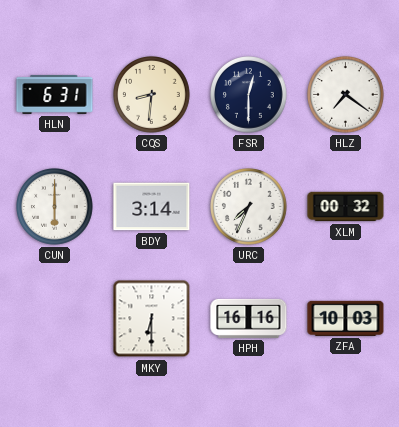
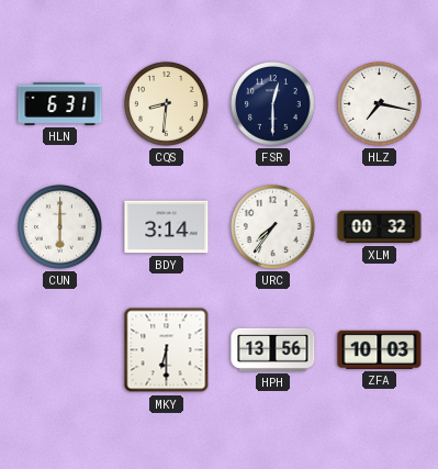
HLZ: 7:21 -> 7:17
URC: 7:34 -> 7:36
HPH: 16:16 -> 13:56
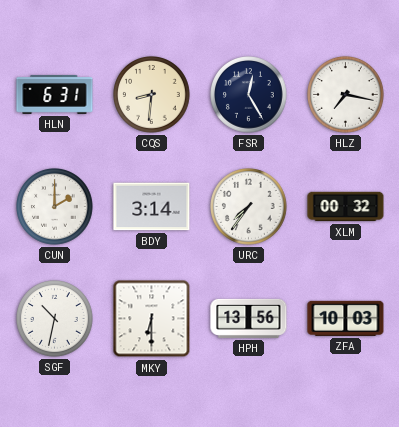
FSR: 12:30 -> 12:25
CUN: 6:00 -> 2:00
SGF: none -> 10:32
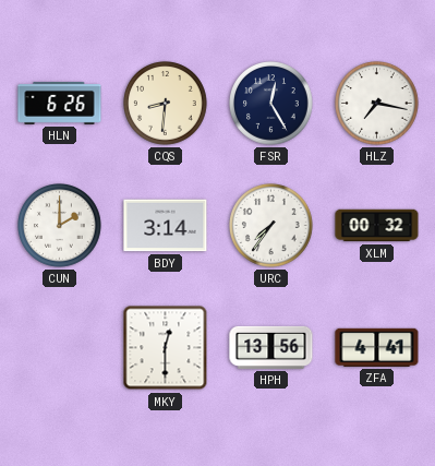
HLN: 6:31 -> 6:26
SGF: 10:32 -> none
MKY: 6:30 -> 12:30
ZFA: 10:03 -> 4:41
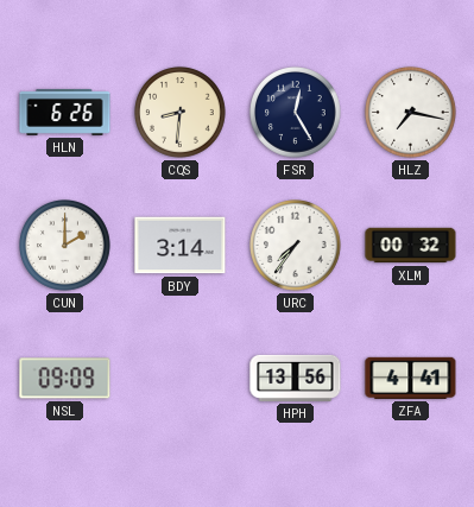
NSL: none -> 09:09
MKY: 12:30 -> none
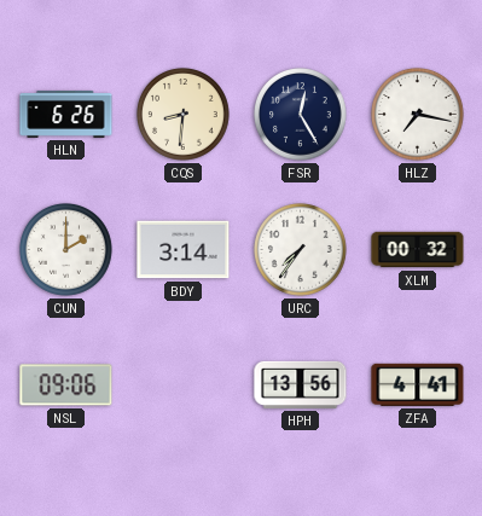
NSL: 09:09 -> 09:06
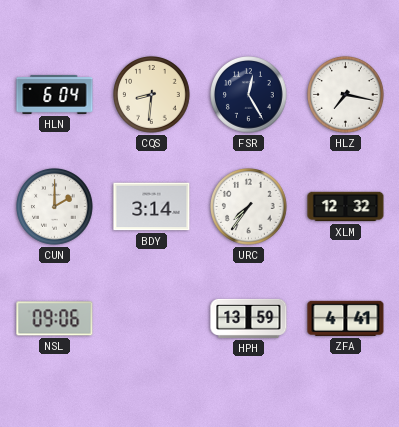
HLN: 6:26 -> 6:04
XLM: 00:32 -> 12:32
HPH: 13:56 -> 13:59
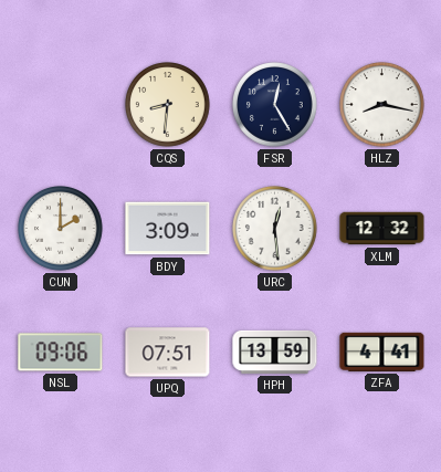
HLN: 6:04 -> none
HLZ: 7:17 -> 8:17
BDY: 3:14 -> 3:09
URC: 7:36 -> 12:29
UPQ: none -> 07:51
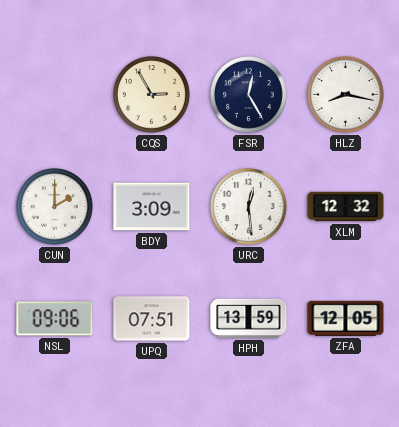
CQS: 8:31 -> 2:55
ZFA: 4:41 -> 12:05
